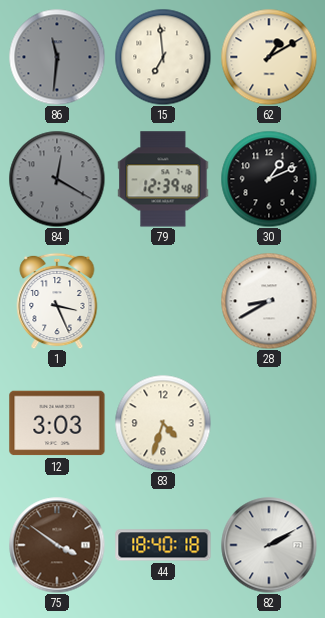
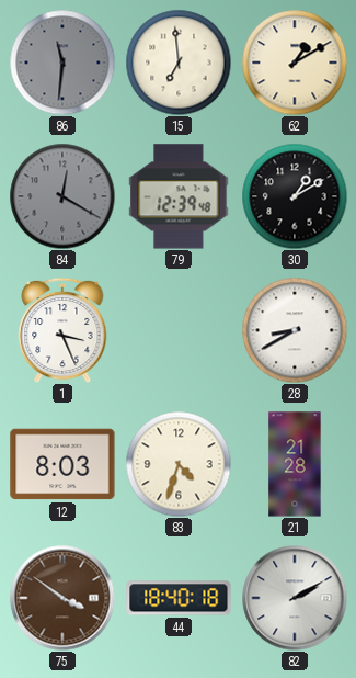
30: 1:11 -> 1:10
12: 3:03 -> 8:03
21: none -> 21:28
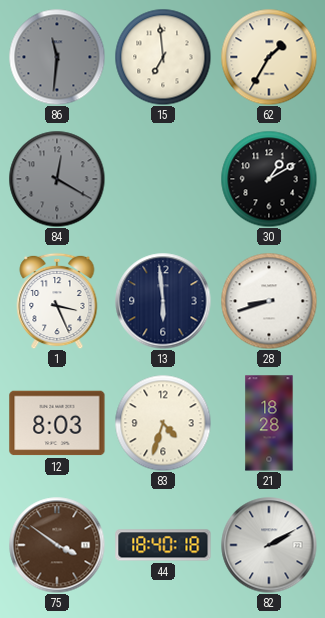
62: 1:10 -> 1:35
79: 12:39 -> none
13: none -> 5:59
28: 8:40 -> 8:42
21: 21:28 -> 18:28
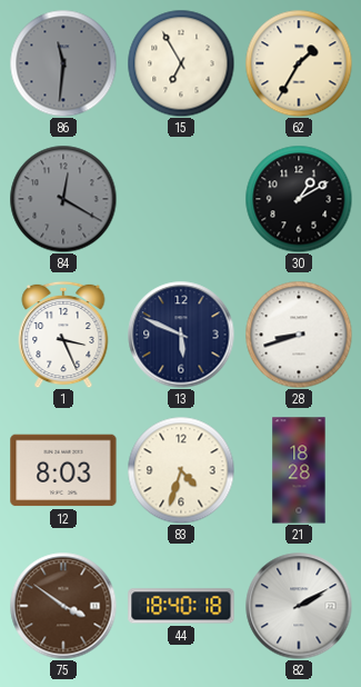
15: 6:59 -> 6:55
13: 5:59 -> 5:49
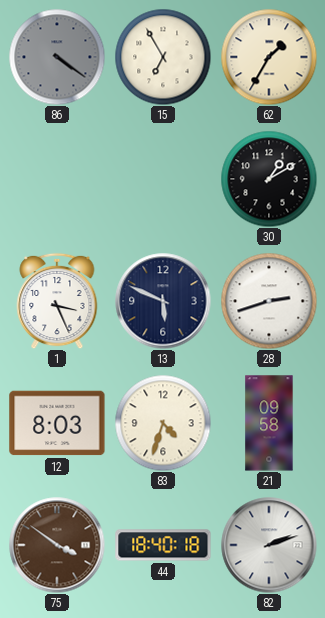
86: 11:31 -> 4:21
84: 12:20 -> none
28: 8:42 -> 2:42
21: 18:28 -> 09:58
82: 2:10 -> 2:12
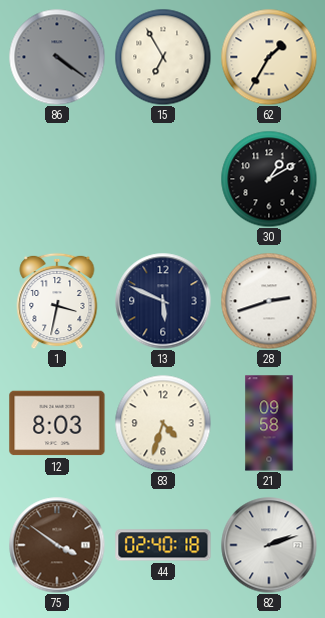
1: 3:26 -> 3:32
44: 18:40 -> 02:40
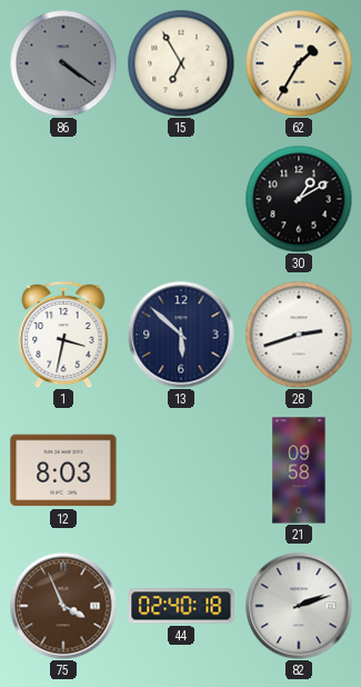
13: 5:49 -> 5:52
83: 4:33 -> none
75: 3:51 -> 3:56
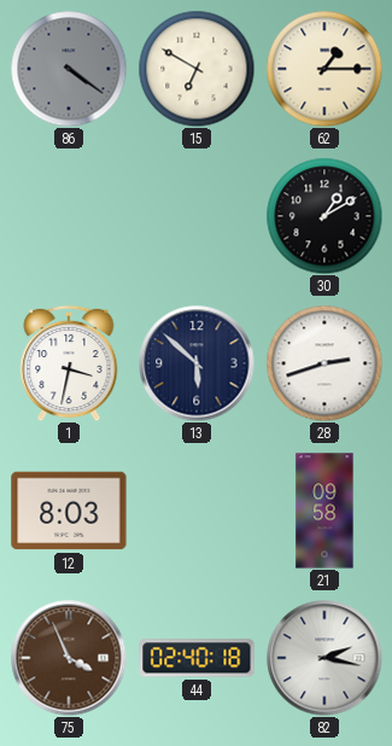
15: 6:55 -> 6:50
62: 1:35 -> 1:15
82: 2:12 -> 2:17
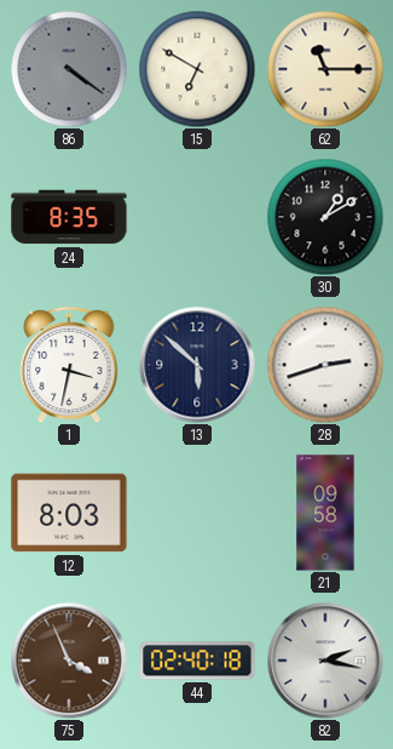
62: 1:15 -> 11:15
24: none -> 8:35
